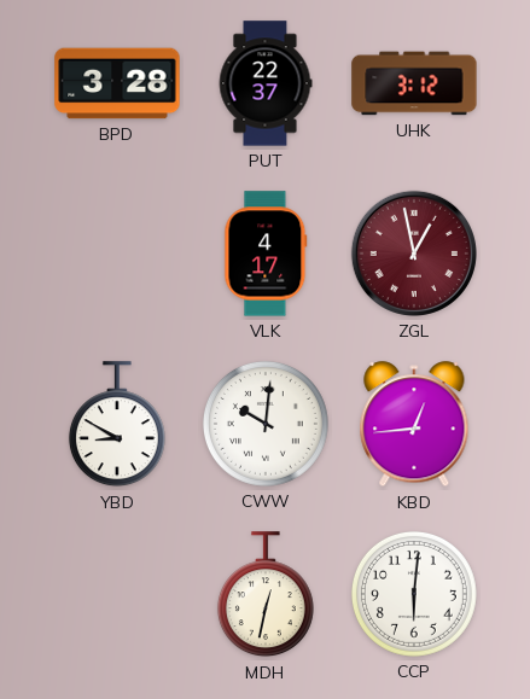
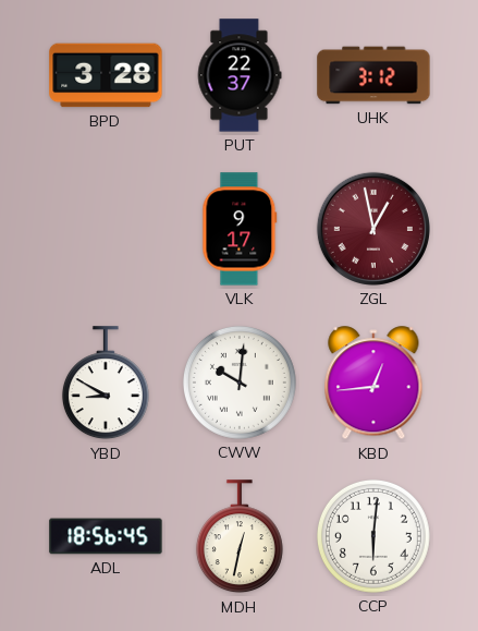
VLK: 4:17 -> 9:17
ADL: none -> 18:56
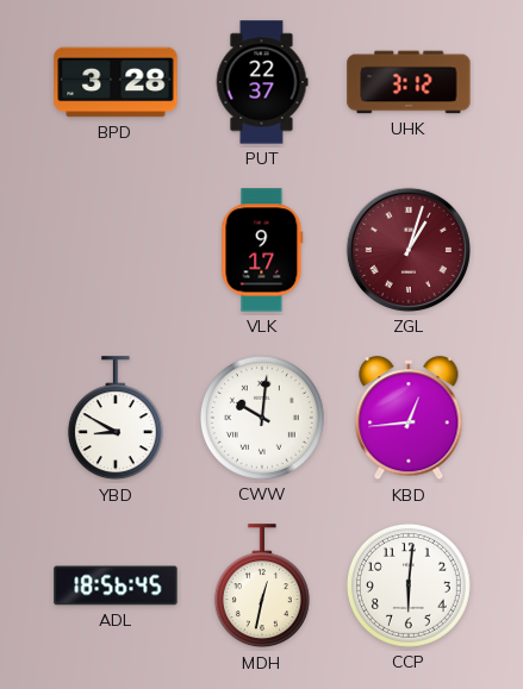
ZGL: 12:58 -> 1:03
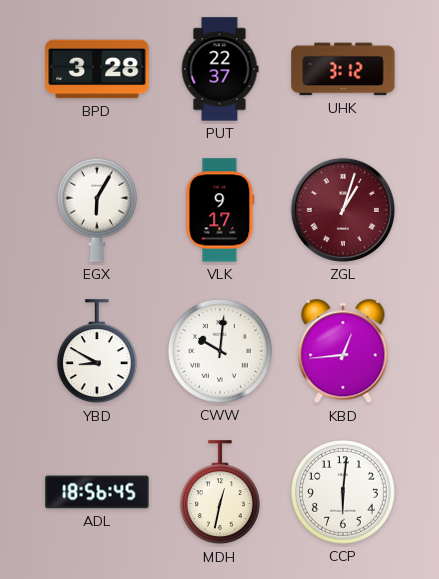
EGX: none -> 6:05
